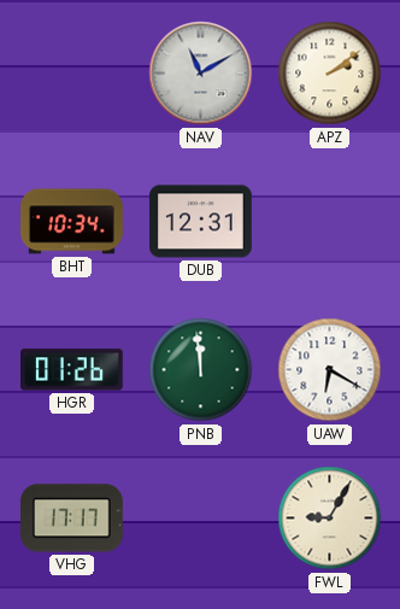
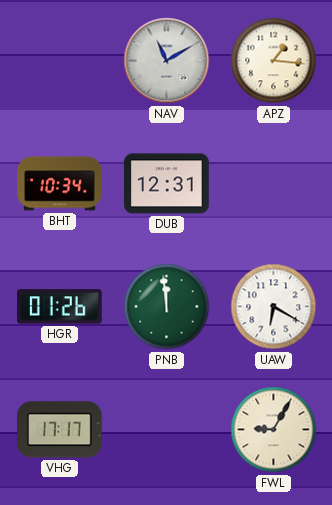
APZ: 2:09 -> 1:16
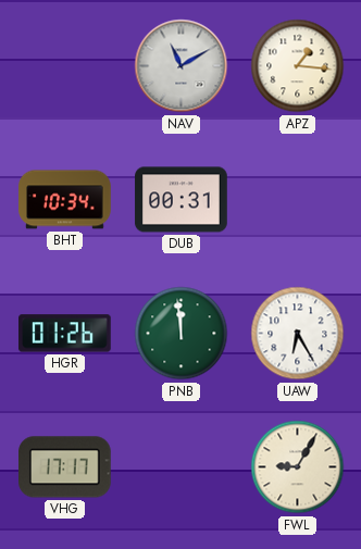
DUB: 12:31 -> 00:31
UAW: 6:20 -> 6:25
